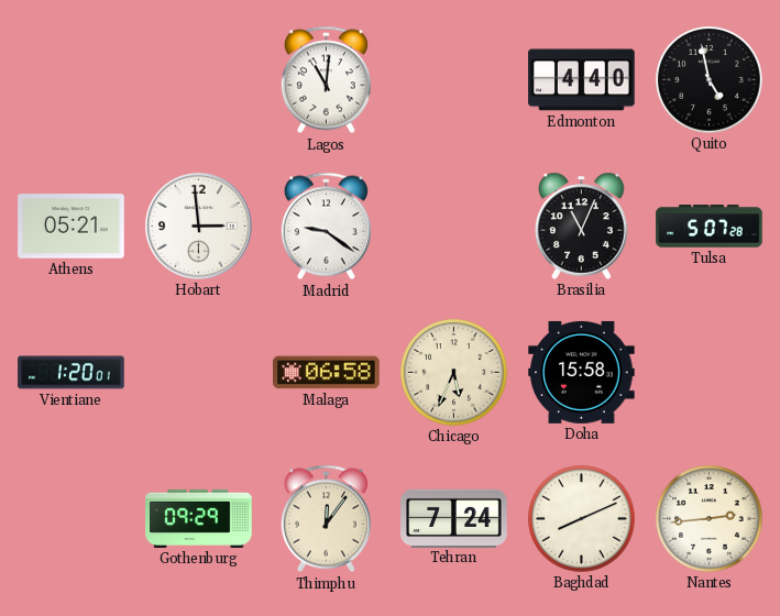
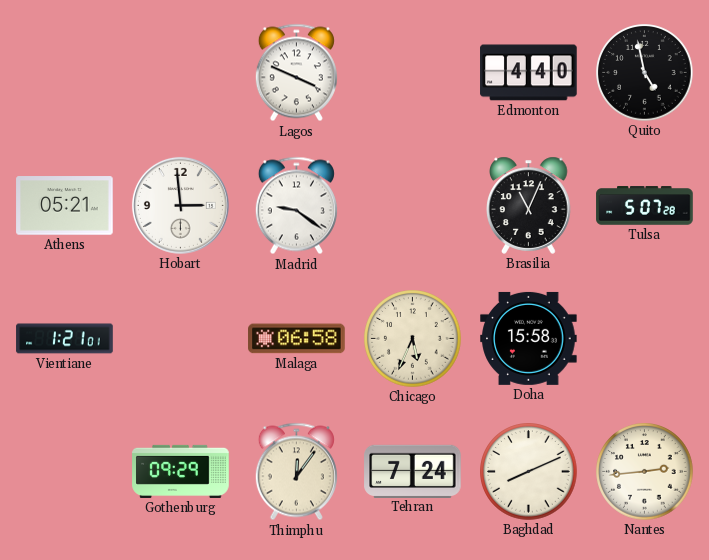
Lagos: 11:01 -> 3:49
Vientiane: 1:20 -> 1:21
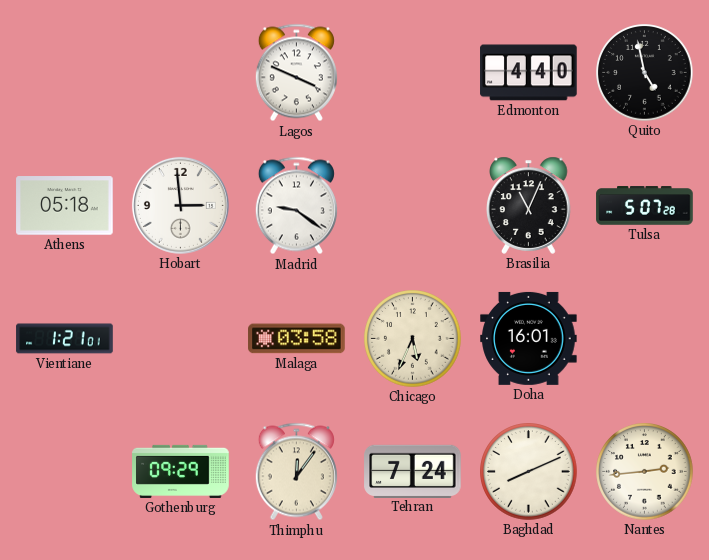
Athens: 05:21 -> 05:18
Malaga: 06:58 -> 03:58
Doha: 15:58 -> 16:01
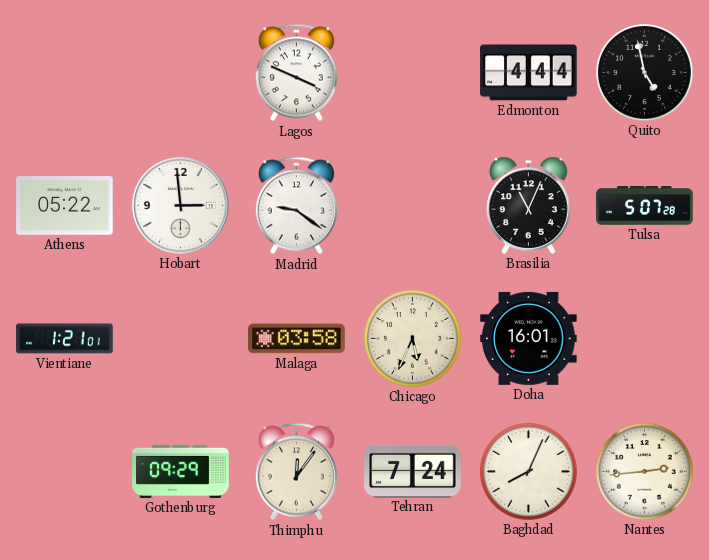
Edmonton: 4:40 -> 4:44
Athens: 05:18 -> 05:22
Baghdad: 8:11 -> 8:04
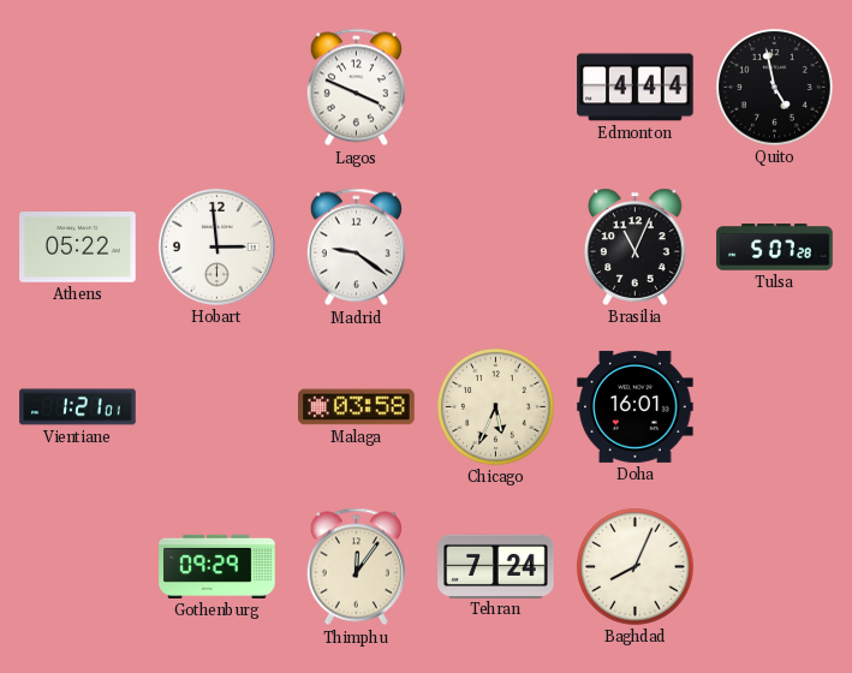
Nantes: 2:44 -> none
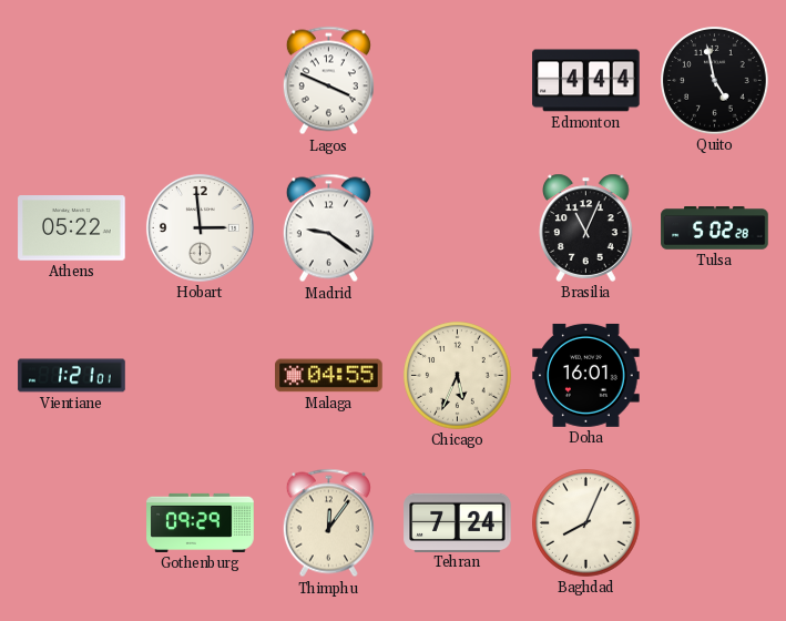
Tulsa: 5:07 -> 5:02
Malaga: 03:58 -> 04:55
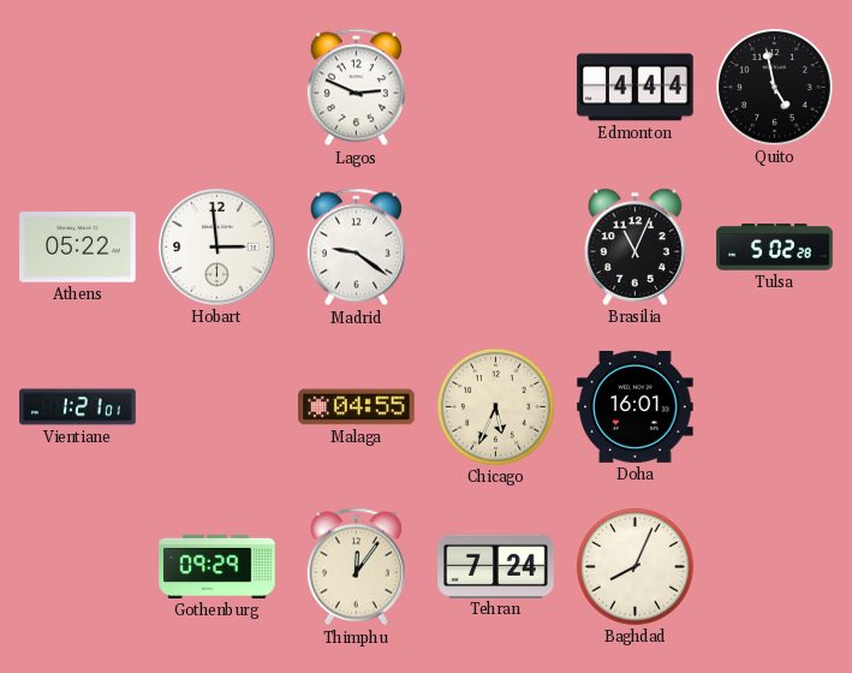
Lagos: 3:49 -> 2:49
